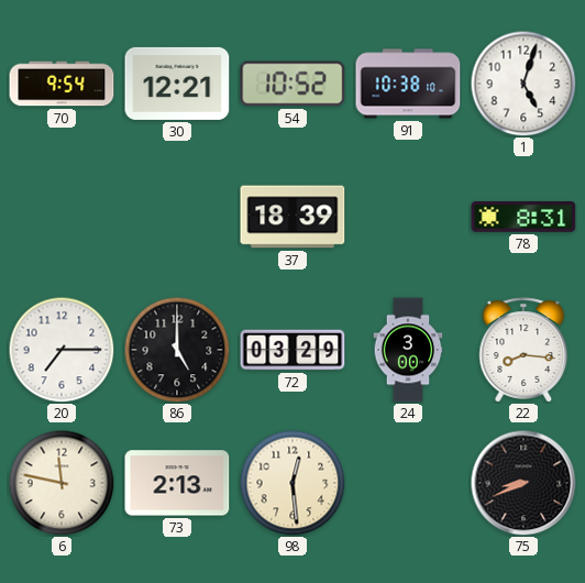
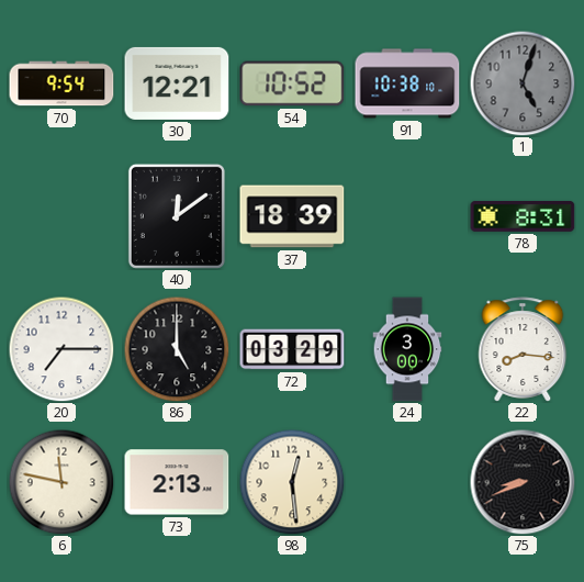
1 dial: white -> grey
40: none -> 12:09
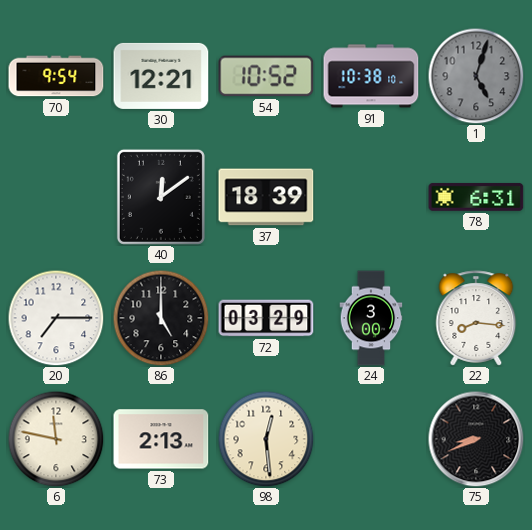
78: 8:31 -> 6:31
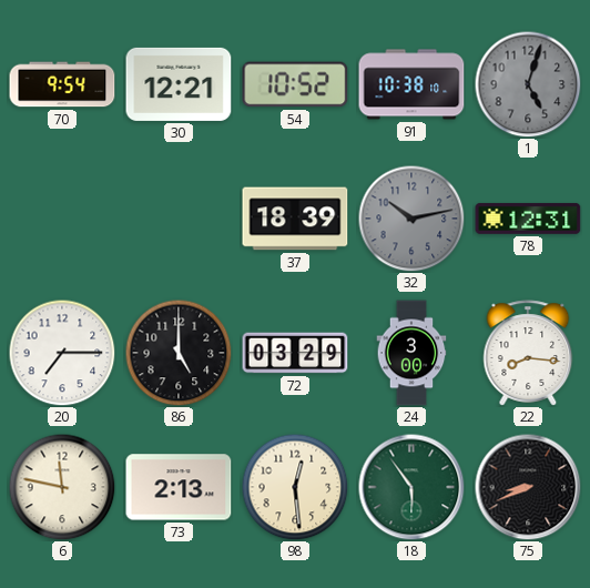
40: 12:09 -> none
32: none -> 10:13
78: 6:31 -> 12:31
18: none -> 5:54
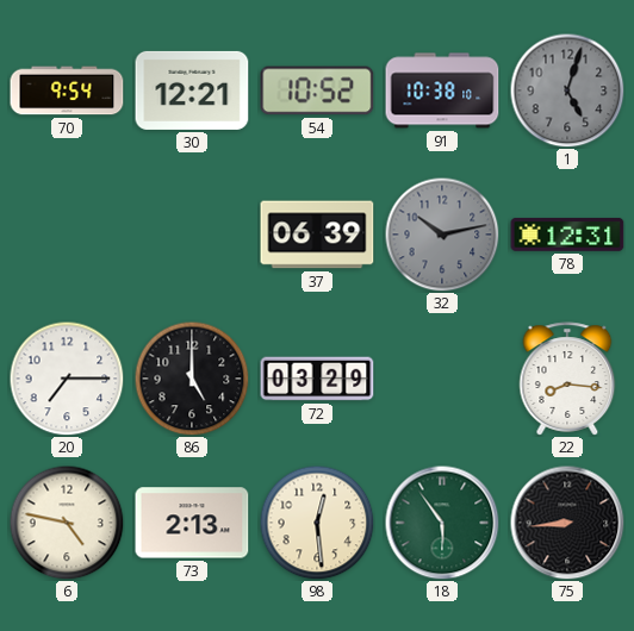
37: 18:39 -> 06:39
24: 3:00 -> none
6: 11:47 -> 4:47
75: 8:41 -> 8:44
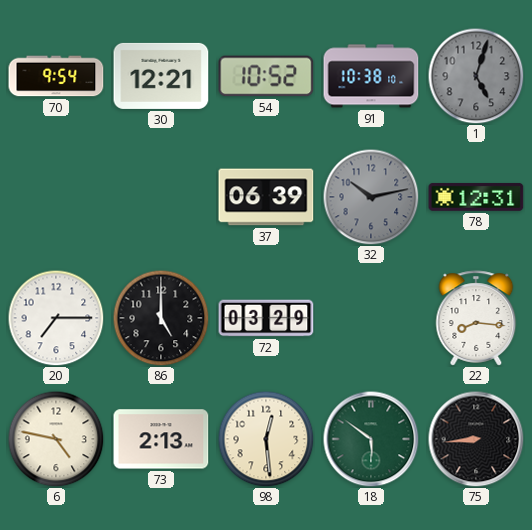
18: 5:54 -> 5:51
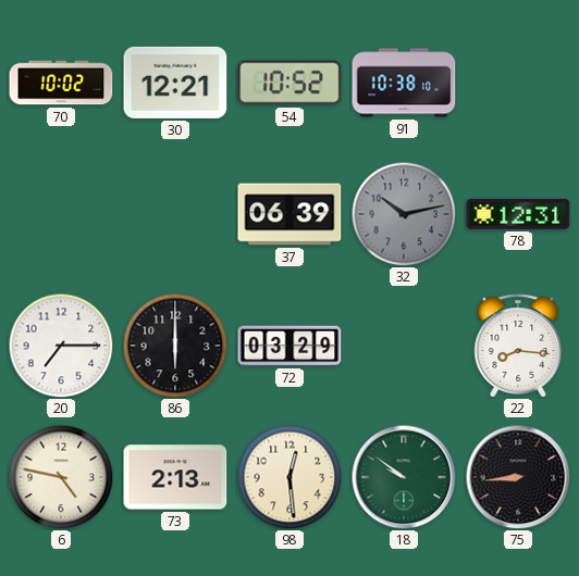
70: 9:54 -> 10:02
1: 5:03 -> none
86: 5:00 -> 6:00
18: 5:51 -> 9:51
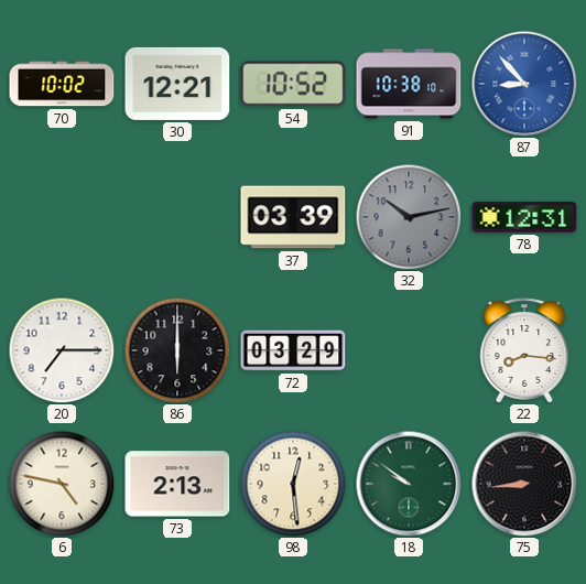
87: none -> 8:53
37: 06:39 -> 03:39
